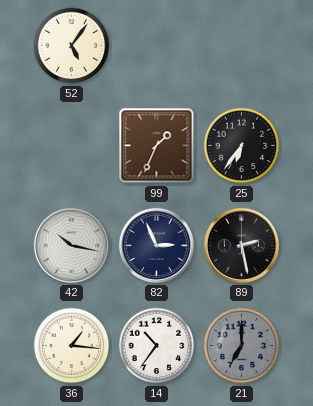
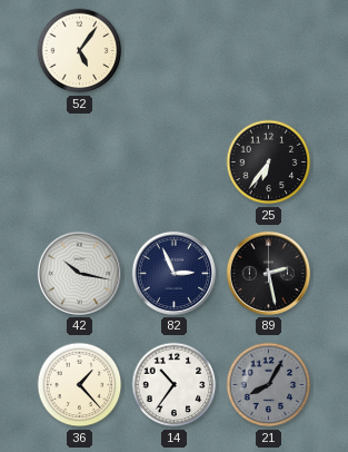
99: 1:34 -> none
36: 1:16 -> 1:23
21: 7:00 -> 8:05
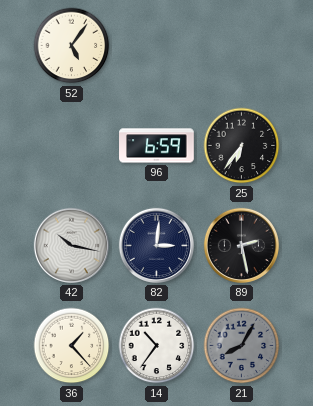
96: none -> 6:59
82: 2:56 -> 3:01
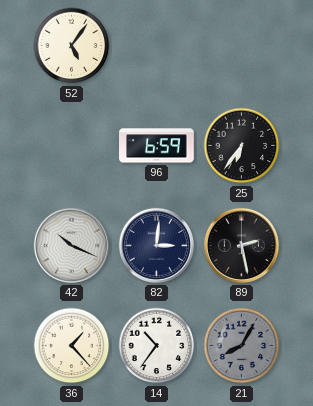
42: 10:17 -> 10:19
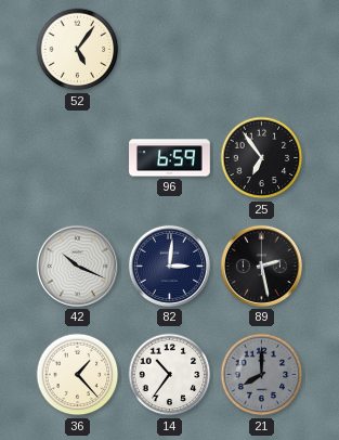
25: 6:36 -> 6:54
21: 8:05 -> 8:00
